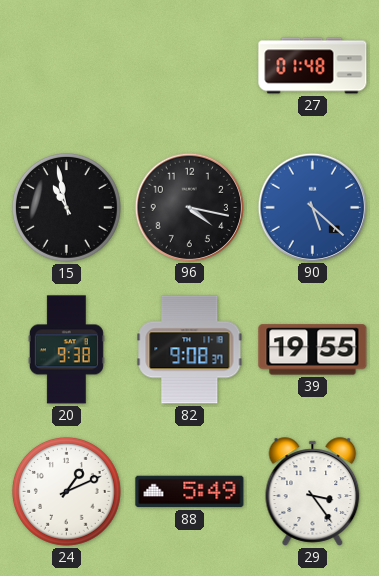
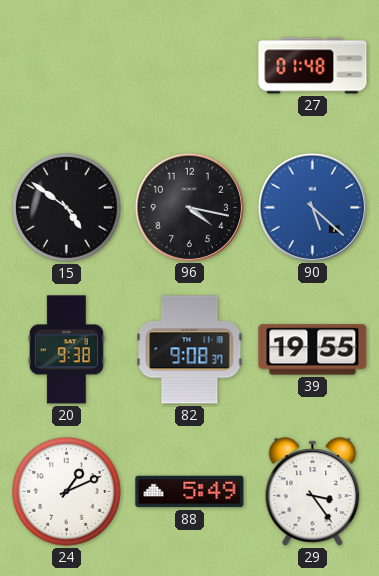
15: 10:58 -> 4:51
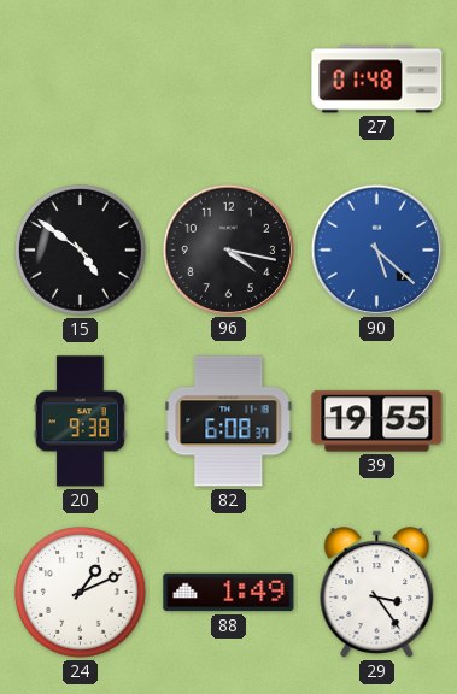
82: 9:08 -> 6:08
88: 5:49 -> 1:49
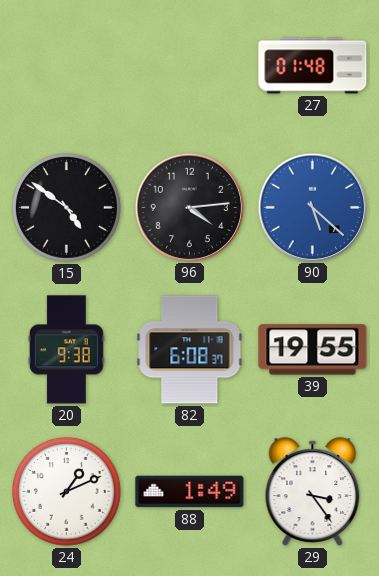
96: 4:17 -> 4:14
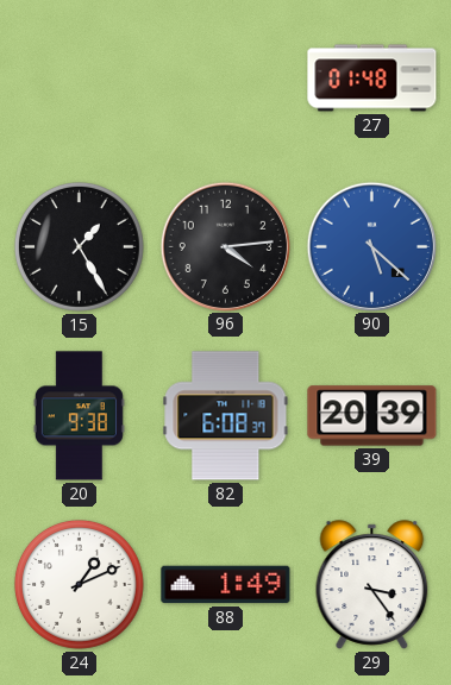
15: 4:51 -> 1:25
39: 19:55 -> 20:39
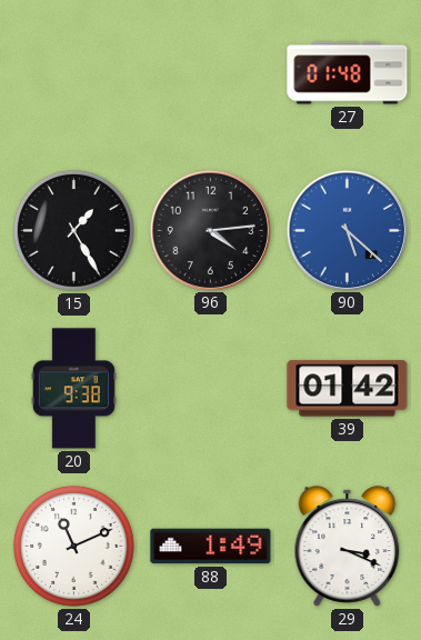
82: 6:08 -> none
39: 20:39 -> 01:42
24: 1:11 -> 11:11
29: 3:24 -> 3:19
